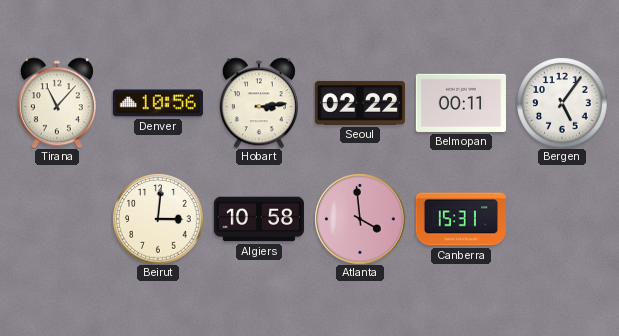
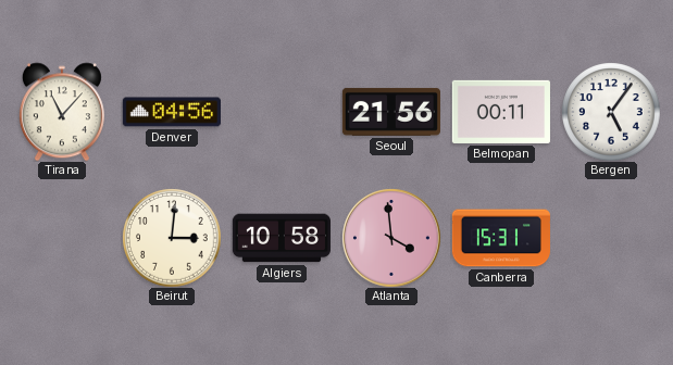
Denver: 10:56 -> 04:56
Hobart: 3:14 -> none
Seoul: 02:22 -> 21:56
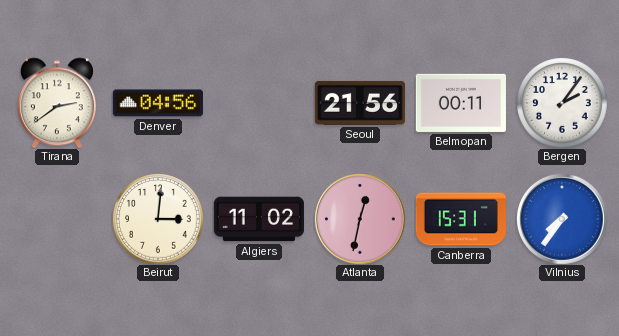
Tirana: 11:07 -> 2:39
Bergen: 5:06 -> 2:06
Algiers: 10:58 -> 11:02
Atlanta: 3:59 -> 12:32
Vilnius: none -> 7:36
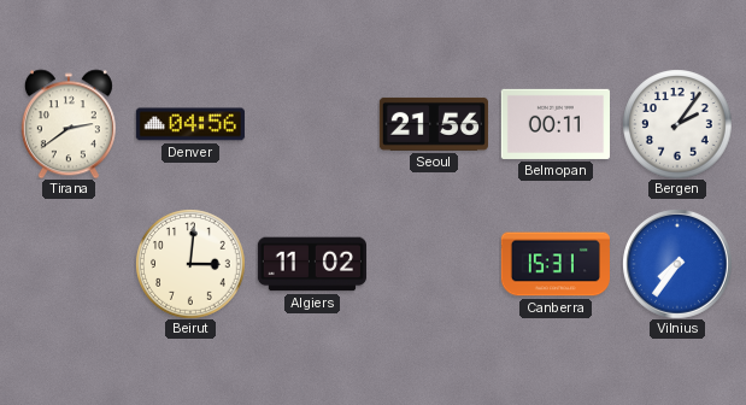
Atlanta: 12:32 -> none
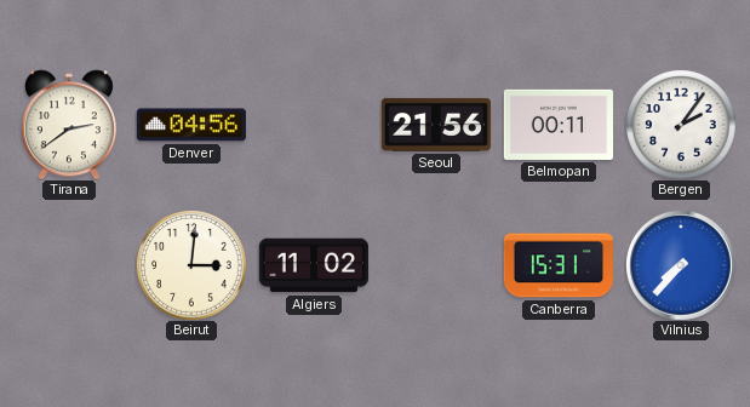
Vilnius: 7:36 -> 7:37
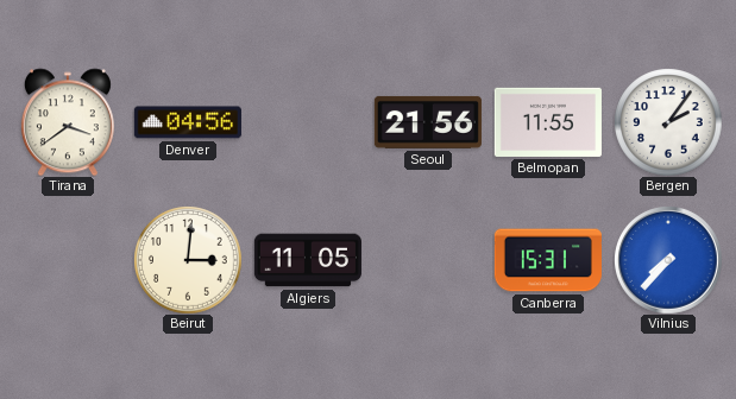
Tirana: 2:39 -> 3:39
Belmopan: 00:11 -> 11:55
Algiers: 11:02 -> 11:05
